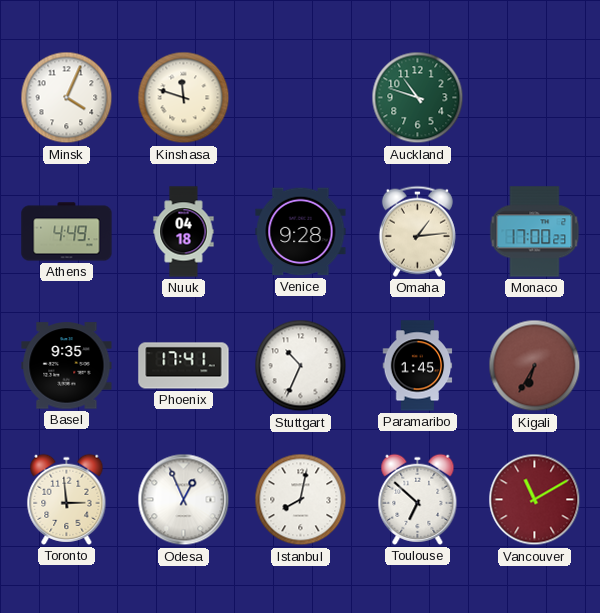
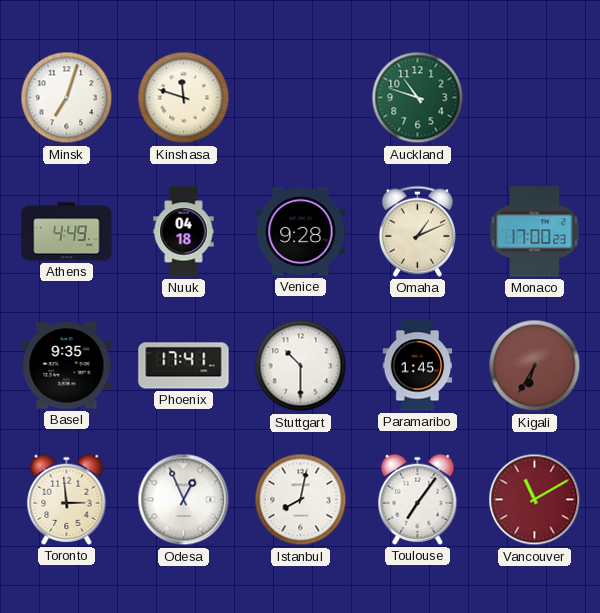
Minsk: 4:04 -> 7:03
Omaha: 1:14 -> 1:11
Stuttgart: 10:34 -> 10:30
Toulouse: 6:52 -> 7:06
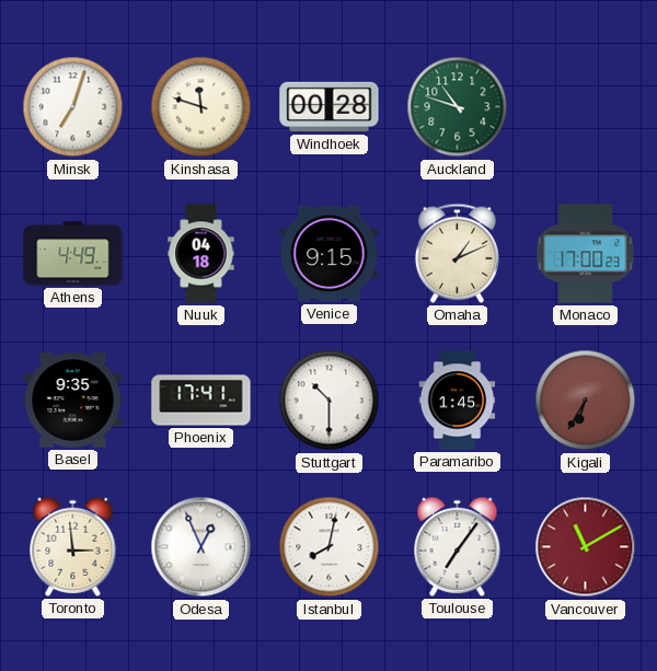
Windhoek: none -> 00:28
Venice: 9:28 -> 9:15
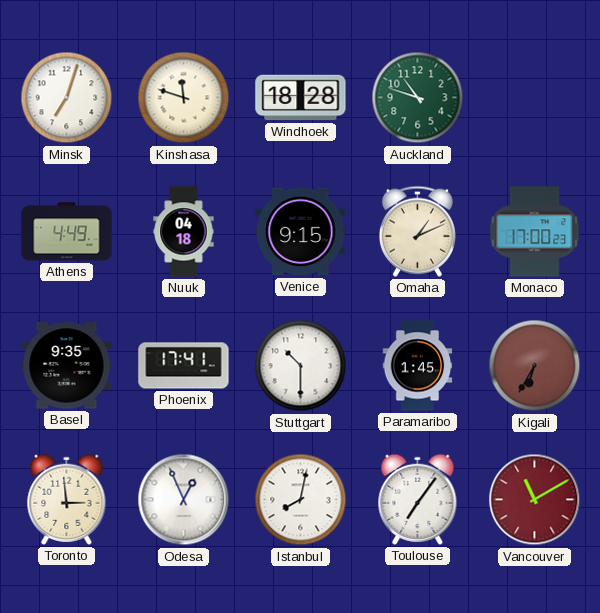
Windhoek: 00:28 -> 18:28
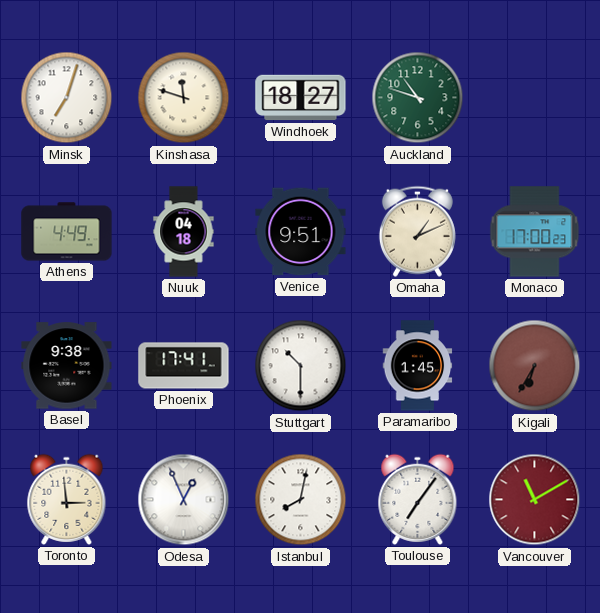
Windhoek: 18:28 -> 18:27
Venice: 9:15 -> 9:51
Basel: 9:35 -> 9:38
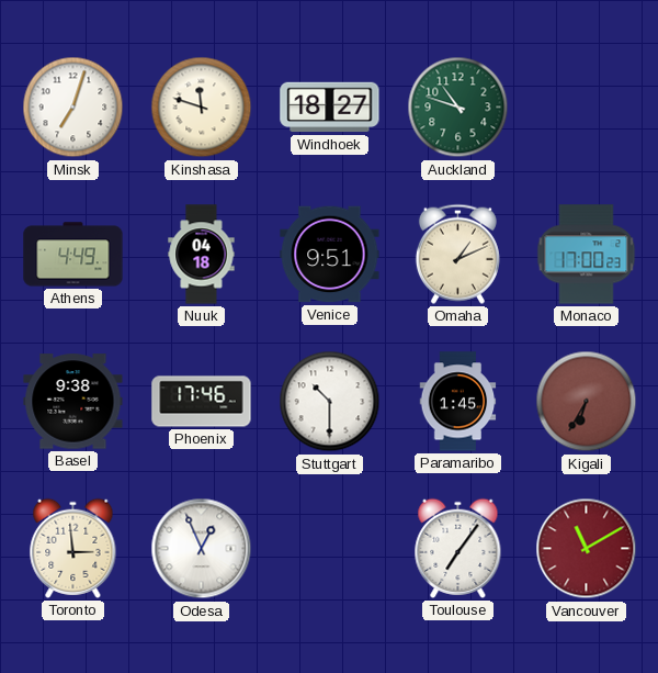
Phoenix: 17:41 -> 17:46
Istanbul: 8:02 -> none
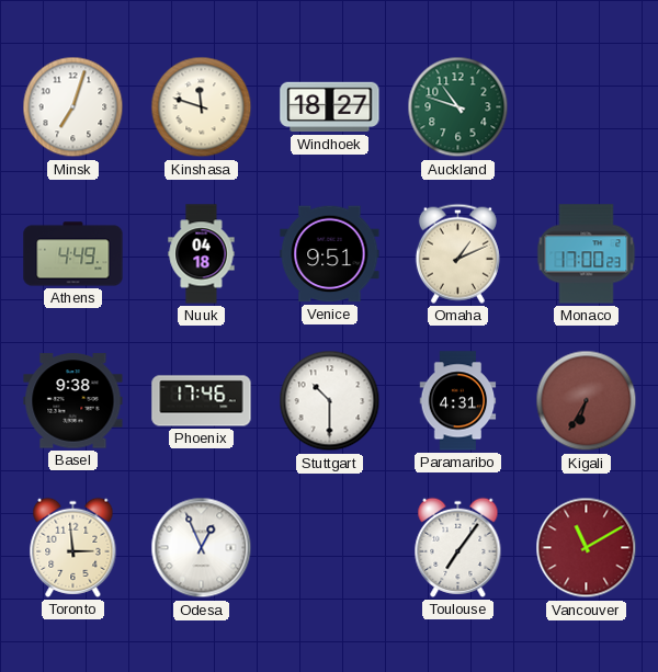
Paramaribo: 1:45 -> 4:31
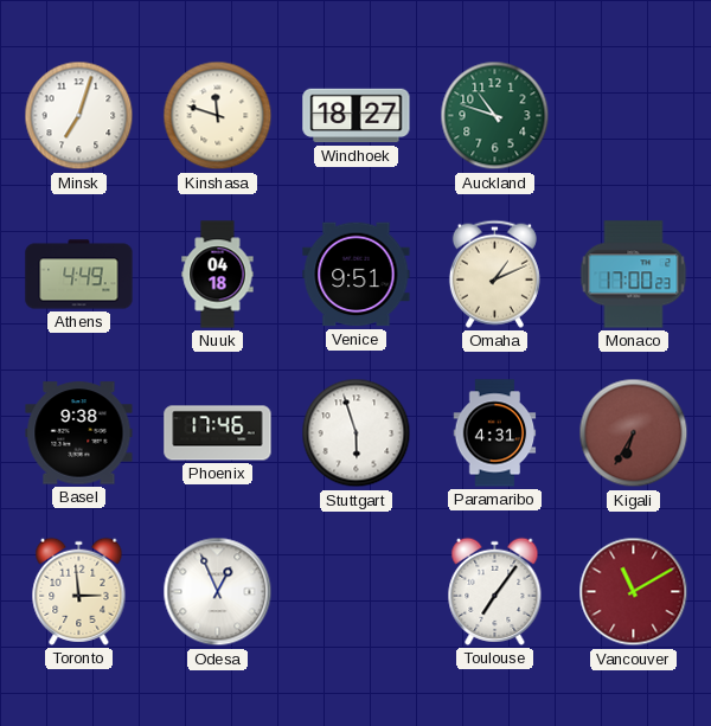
Stuttgart: 10:30 -> 5:57
